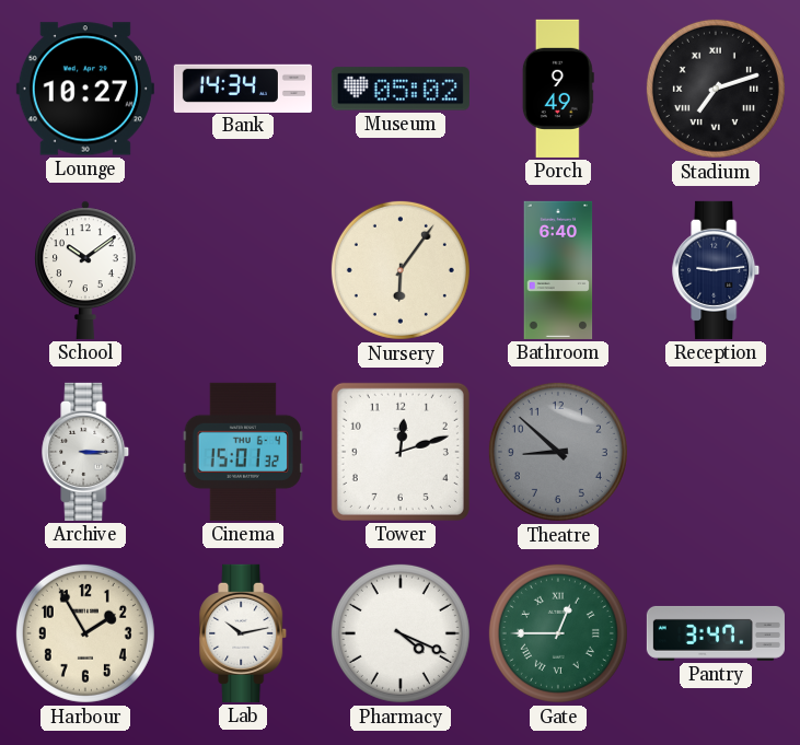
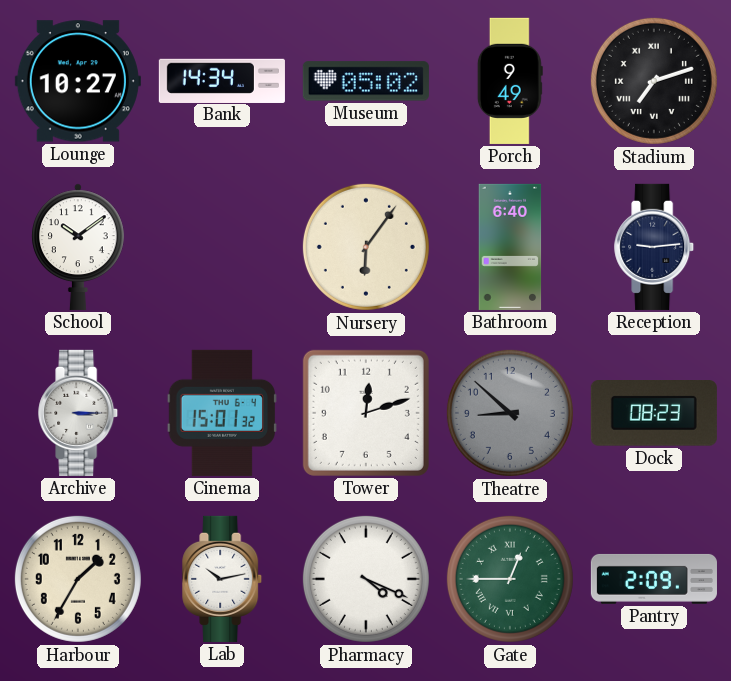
Dock: none -> 08:23
Harbour: 1:55 -> 1:35
Pantry: 3:47 -> 2:09
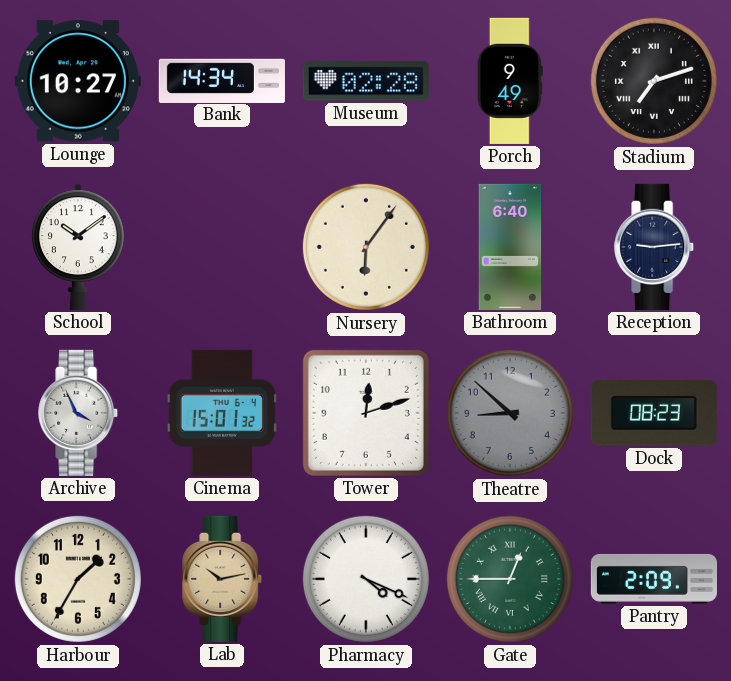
Museum: 05:02 -> 02:28
Archive: 3:15 -> 3:56
Lab dial: white -> champagne
